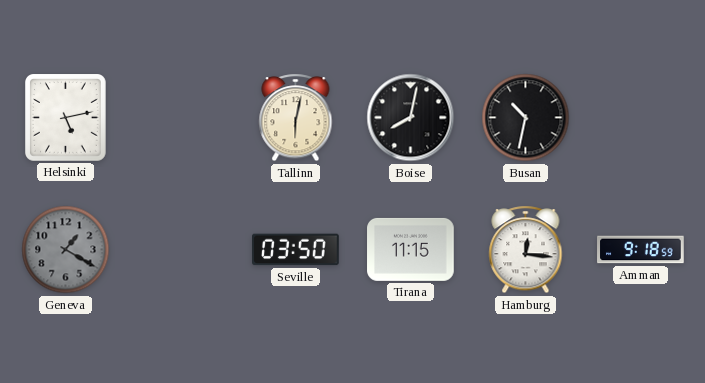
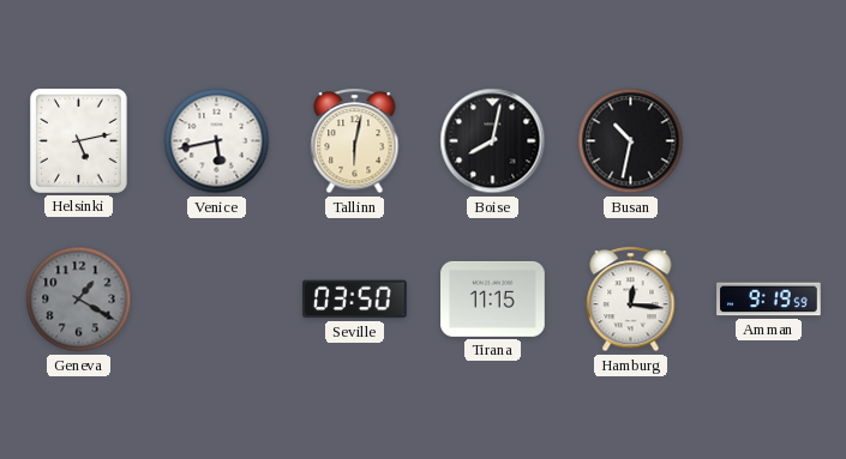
Venice: none -> 5:43
Amman: 9:18 -> 9:19
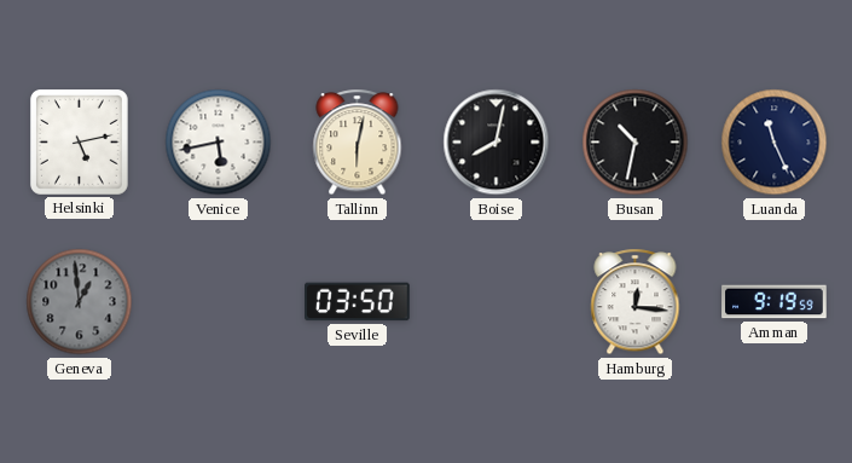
Luanda: none -> 11:26
Geneva: 1:20 -> 12:59
Tirana: 11:15 -> none
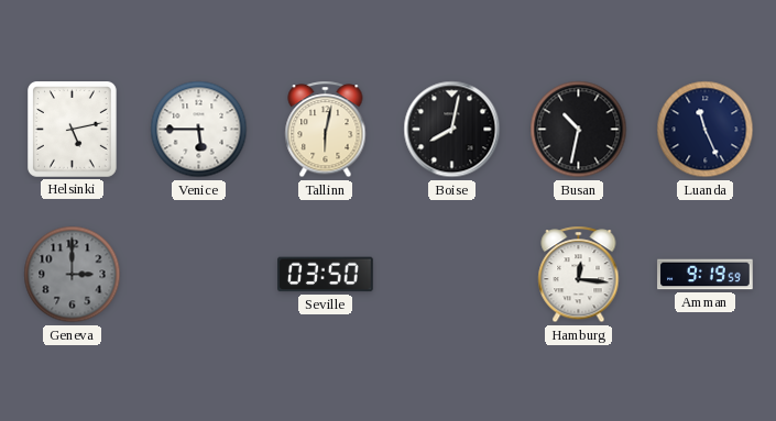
Venice: 5:43 -> 5:45
Geneva: 12:59 -> 3:00
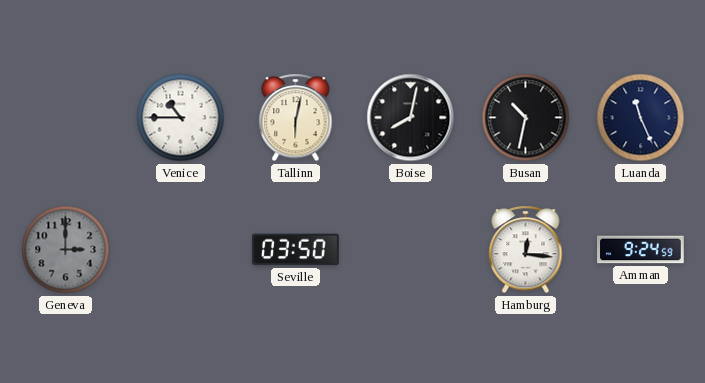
Helsinki: 5:13 -> none
Venice: 5:45 -> 10:45
Amman: 9:19 -> 9:24
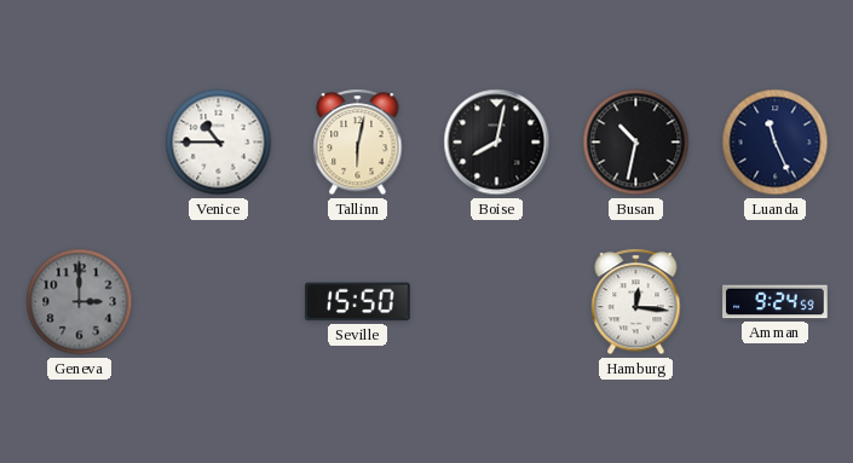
Seville: 03:50 -> 15:50
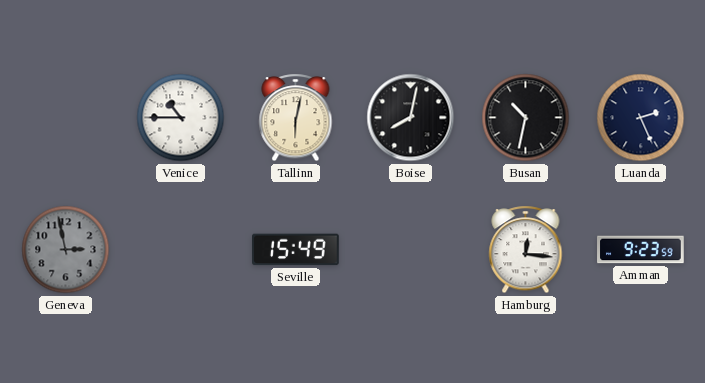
Luanda: 11:26 -> 2:26
Geneva: 3:00 -> 2:58
Seville: 15:50 -> 15:49
Amman: 9:24 -> 9:23
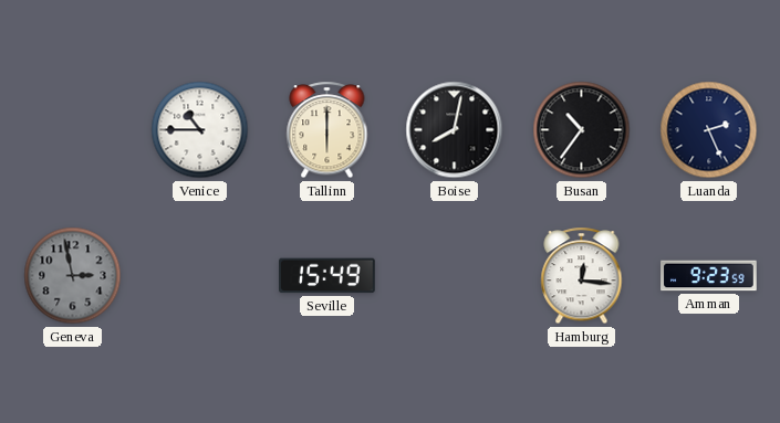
Tallinn: 6:02 -> 6:00
Busan: 10:32 -> 10:36
